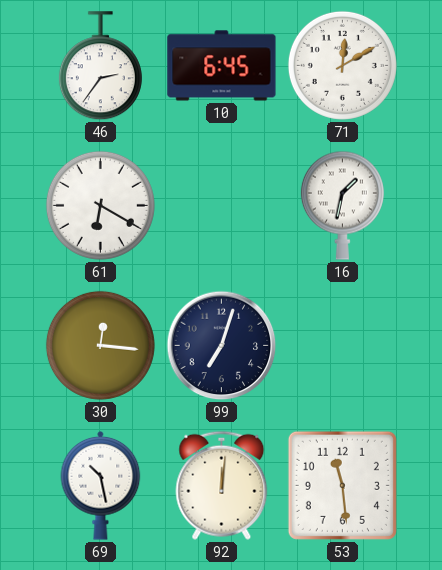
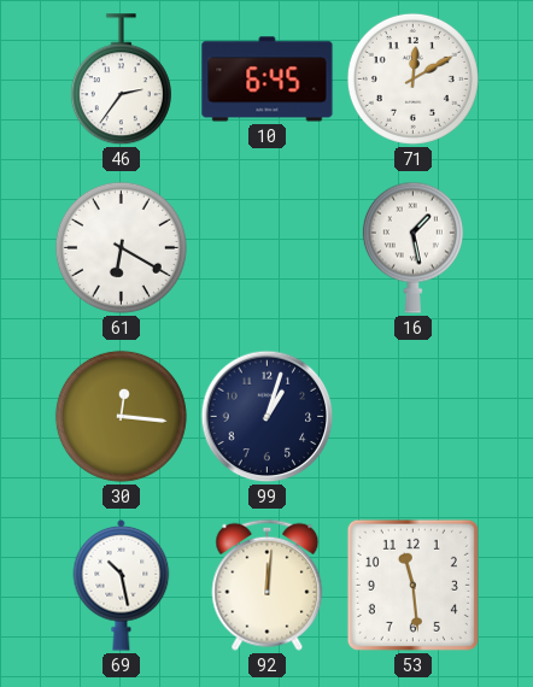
16: 1:32 -> 1:28
99: 7:03 -> 1:03
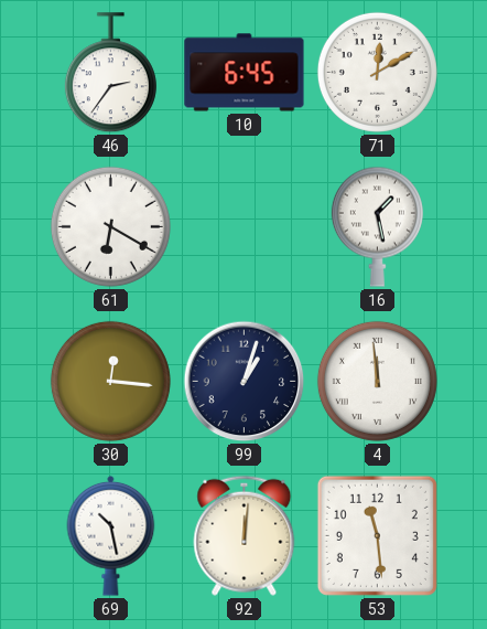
4: none -> 11:59
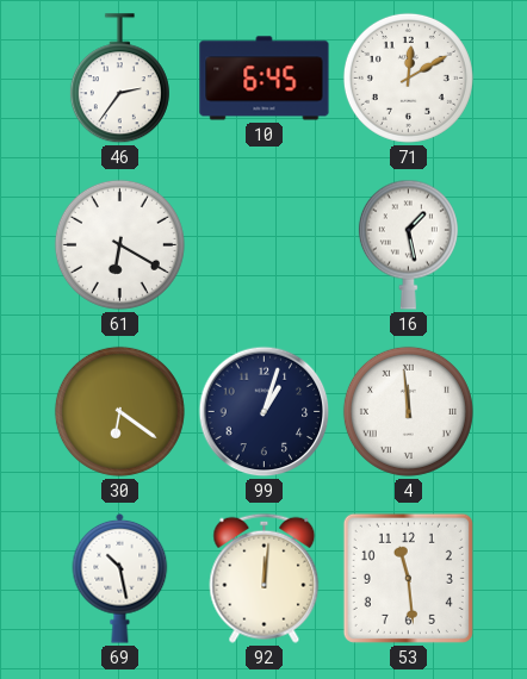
30: 12:16 -> 6:21
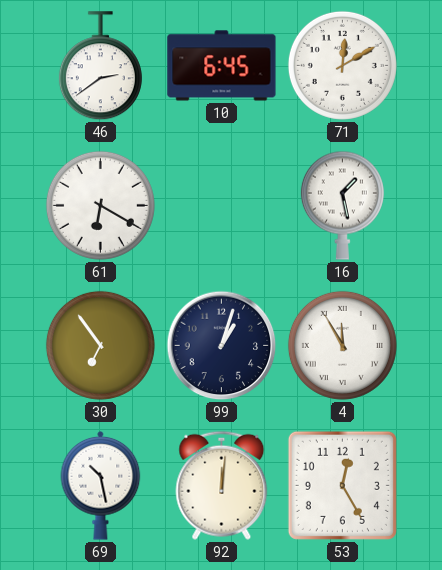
46: 2:36 -> 2:39
30: 6:21 -> 6:54
4: 11:59 -> 11:55
53: 11:29 -> 12:25
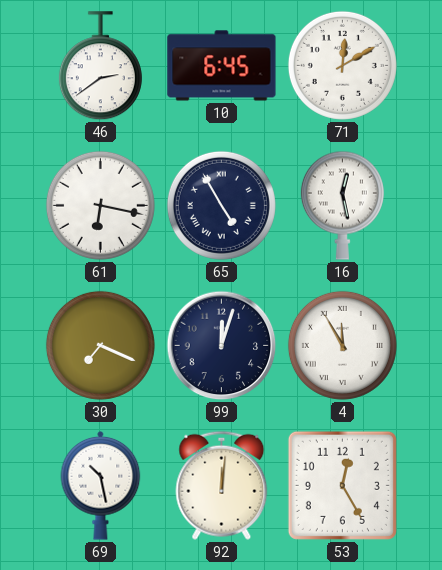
61: 6:20 -> 6:17
65: none -> 4:55
16: 1:28 -> 12:28
30: 6:54 -> 7:19
99: 1:03 -> 12:03
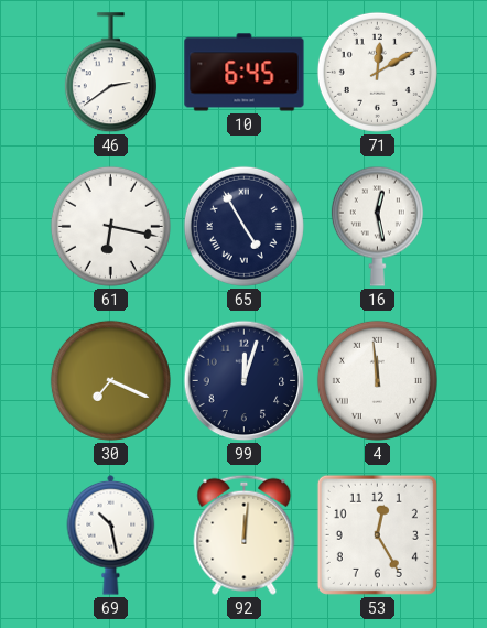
4: 11:55 -> 11:59
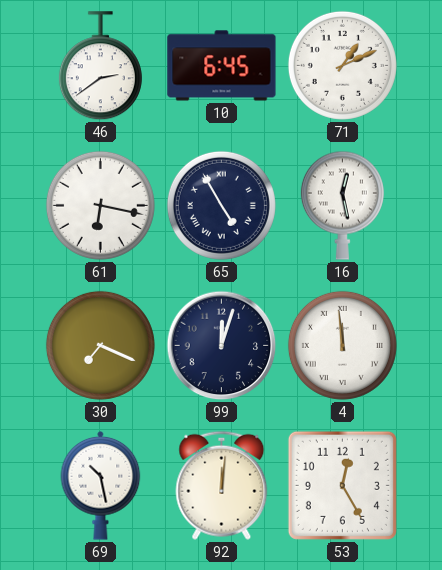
71: 12:10 -> 1:11
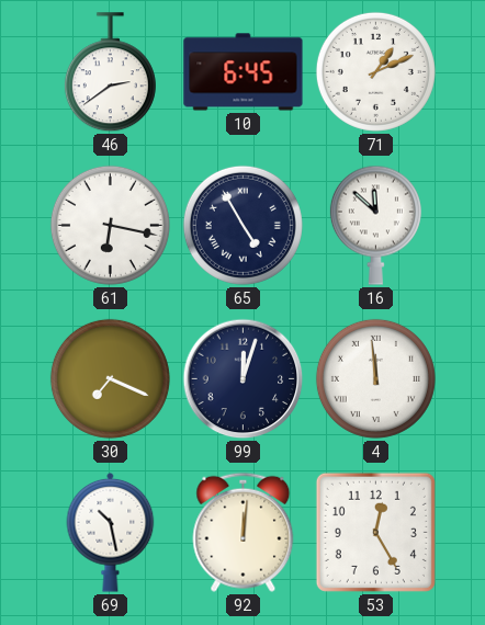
16: 12:28 -> 11:52
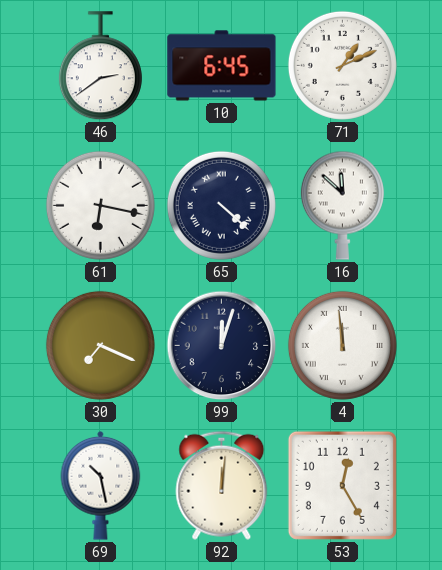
65: 4:55 -> 4:22
